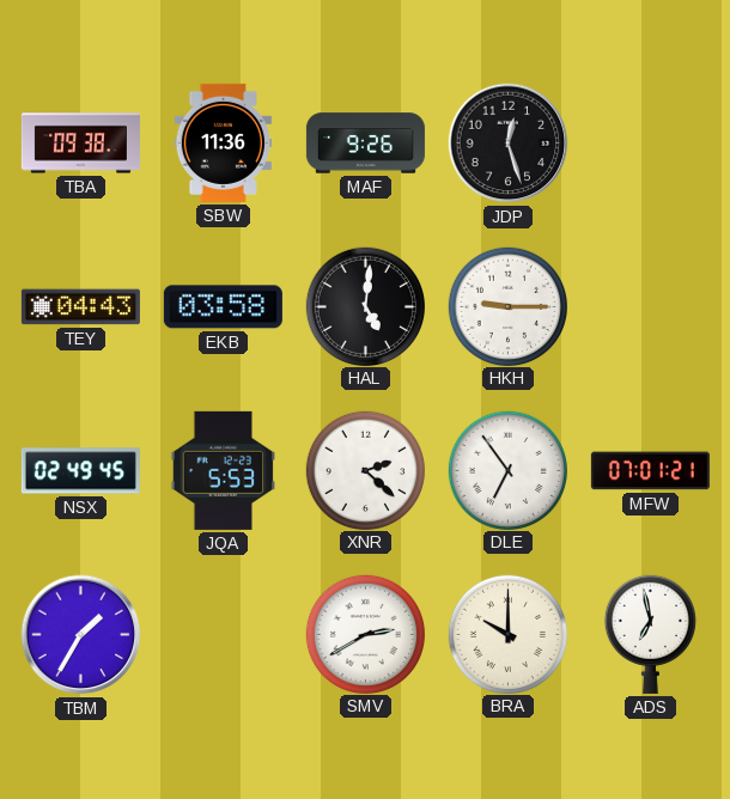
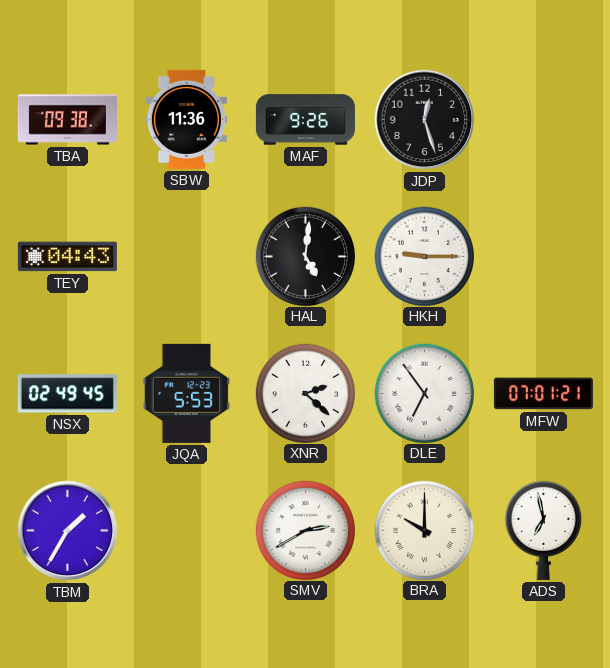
EKB: 03:58 -> none
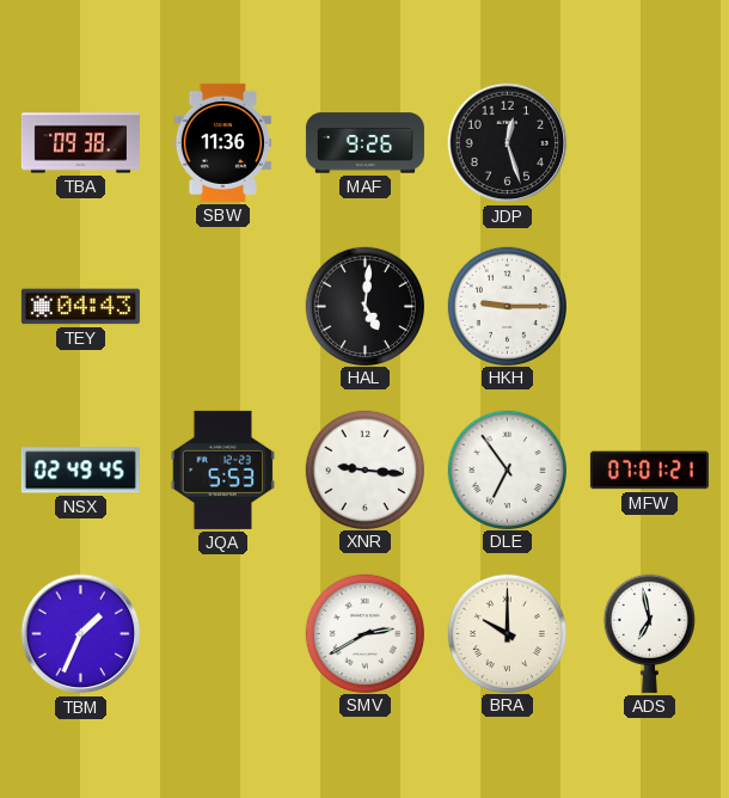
XNR: 2:22 -> 9:16
TBM: 1:35 -> 1:34
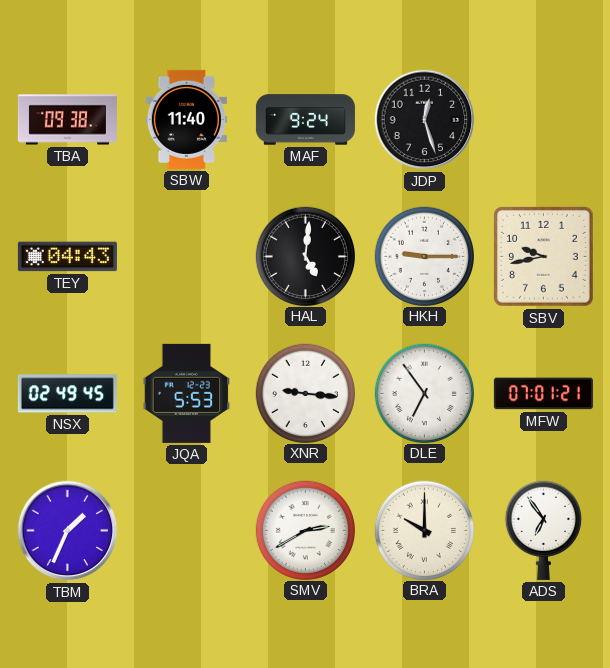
SBW: 11:36 -> 11:40
MAF: 9:26 -> 9:24
SBV: none -> 9:43
ADS: 6:58 -> 6:54
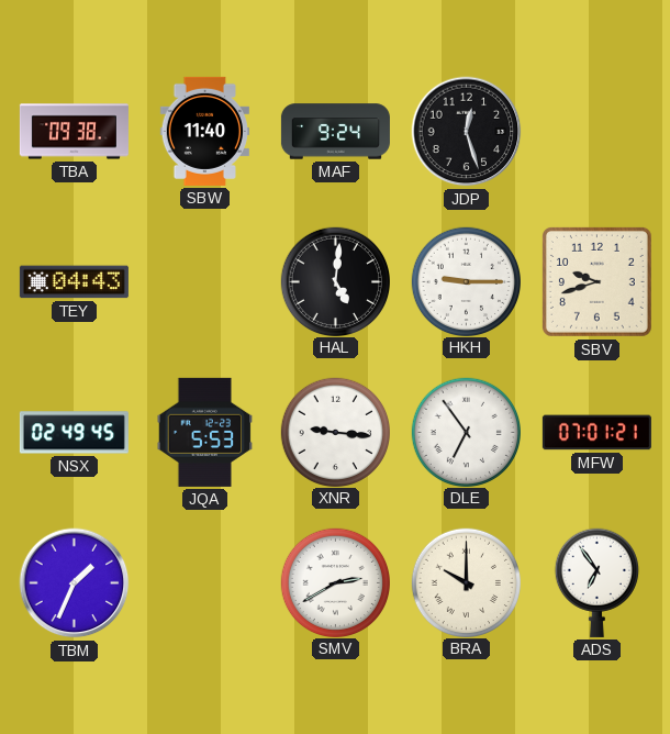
SBV: 9:43 -> 9:42
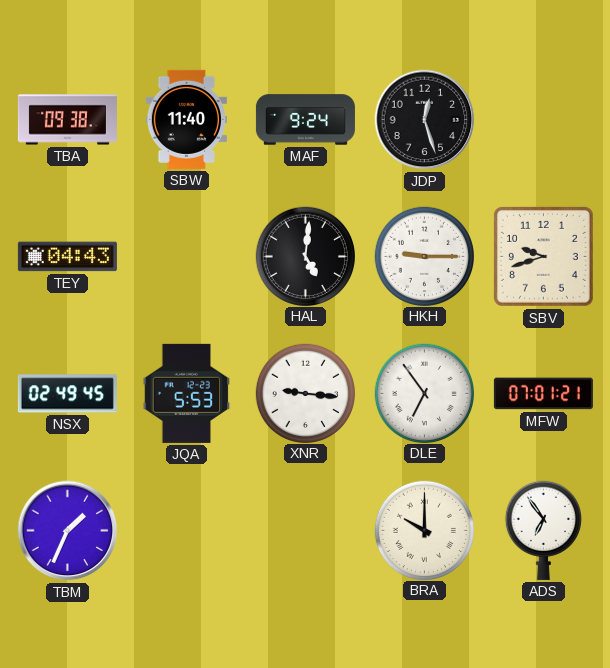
SMV: 2:40 -> none
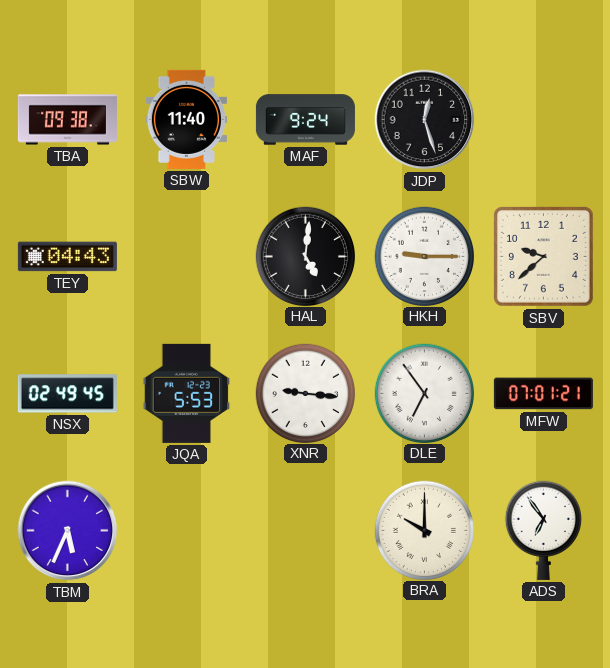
SBV: 9:42 -> 9:38
TBM: 1:34 -> 5:34
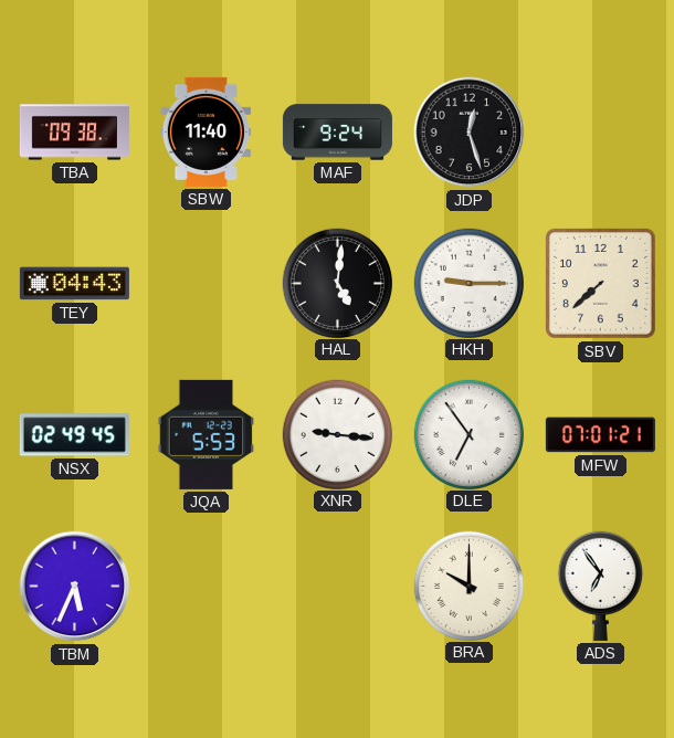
SBV: 9:38 -> 7:38
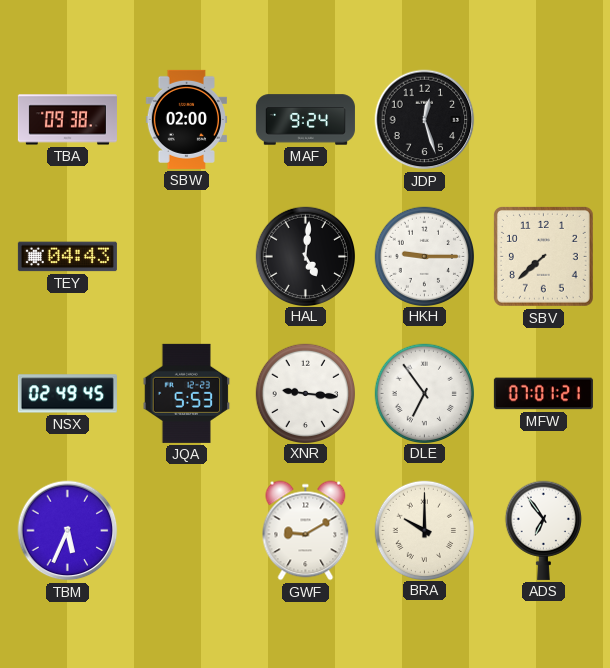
SBW: 11:40 -> 02:00
GWF: none -> 9:10
